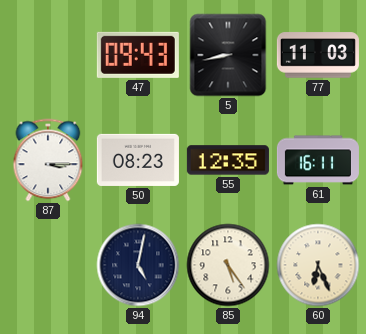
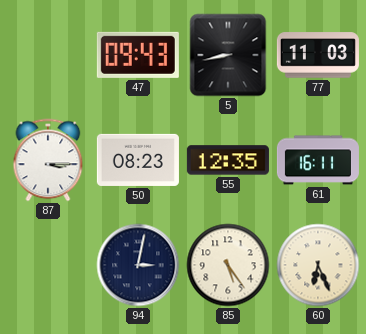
94: 5:02 -> 3:02
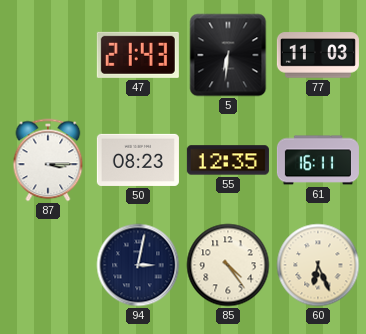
47: 09:43 -> 21:43
5: 8:43 -> 6:31
85: 5:24 -> 4:24
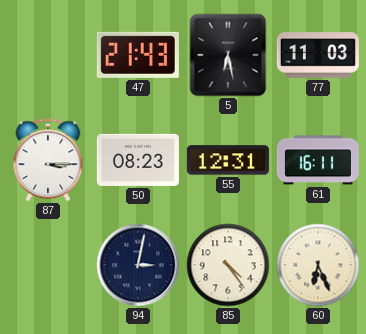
5: 6:31 -> 6:28
55: 12:35 -> 12:31
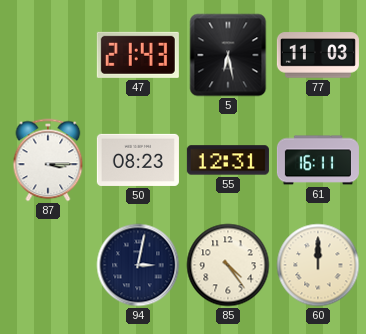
60: 6:26 -> 12:00
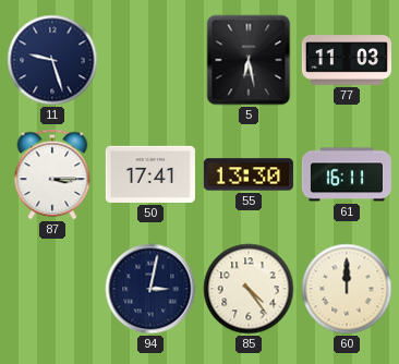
11: none -> 9:27
47: 21:43 -> none
50: 08:23 -> 17:41
55: 12:31 -> 13:30
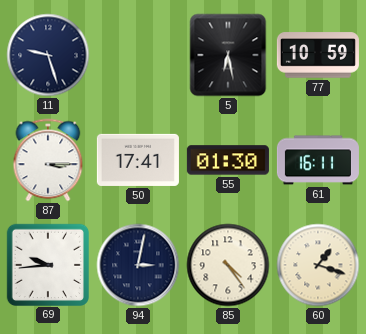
77: 11:03 -> 10:59
55: 13:30 -> 01:30
69: none -> 9:44
60: 12:00 -> 1:18
